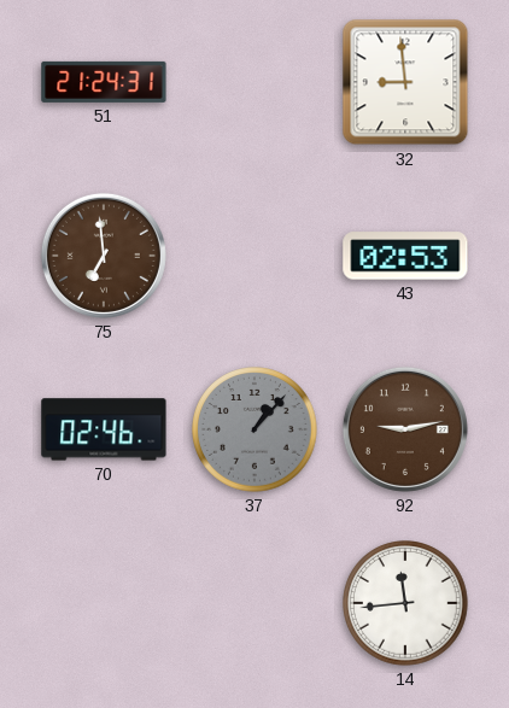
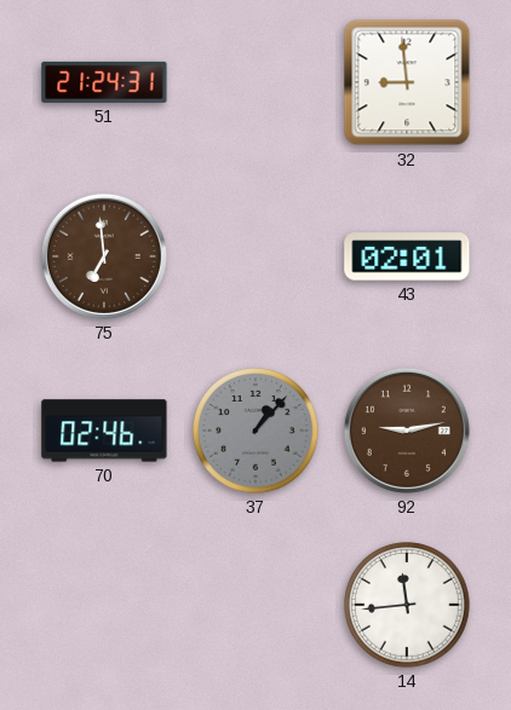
43: 02:53 -> 02:01
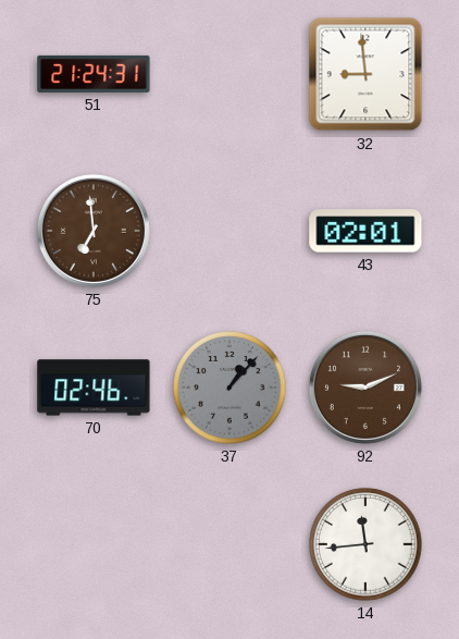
92: 9:13 -> 9:11
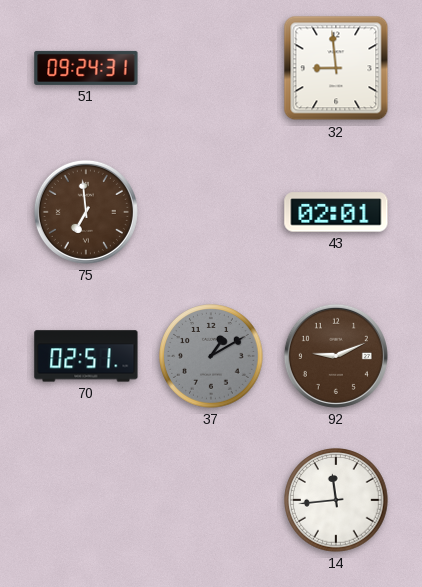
51: 21:24 -> 09:24
70: 02:46 -> 02:51
37: 1:07 -> 1:10
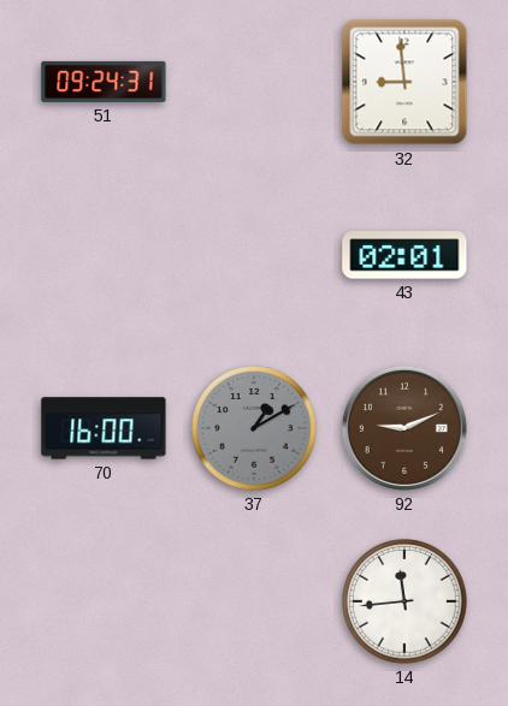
75: 6:59 -> none
70: 02:51 -> 16:00
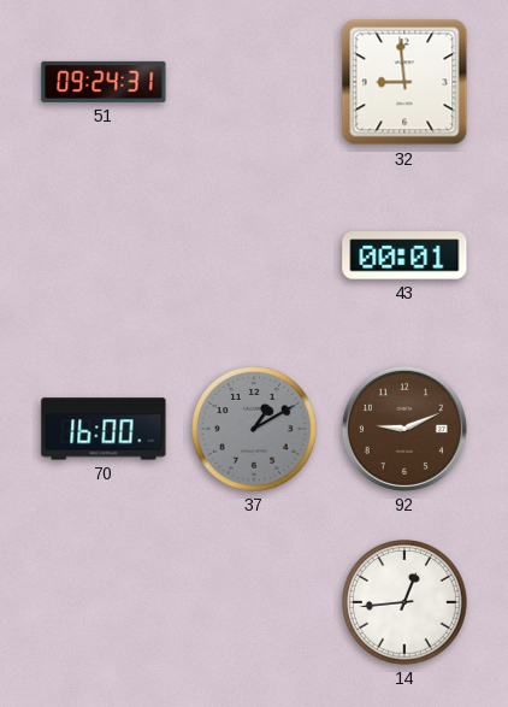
43: 02:01 -> 00:01
14: 11:44 -> 12:44
